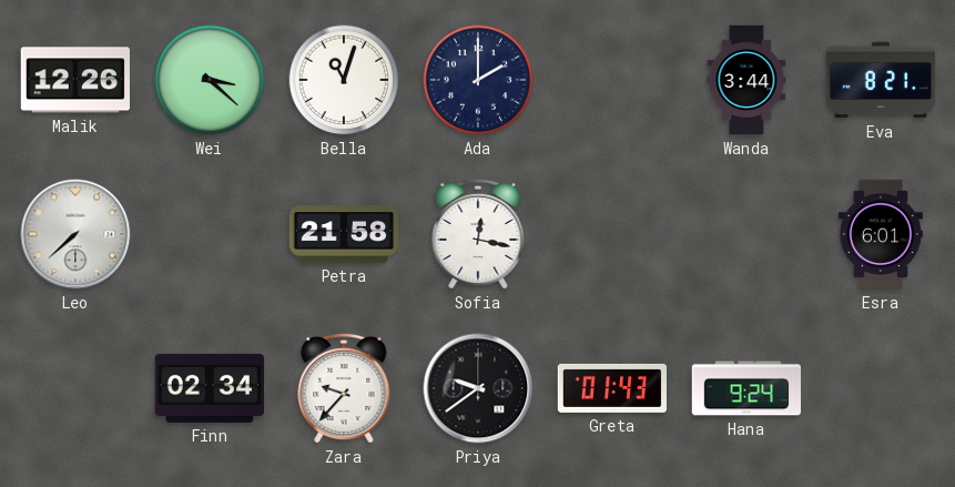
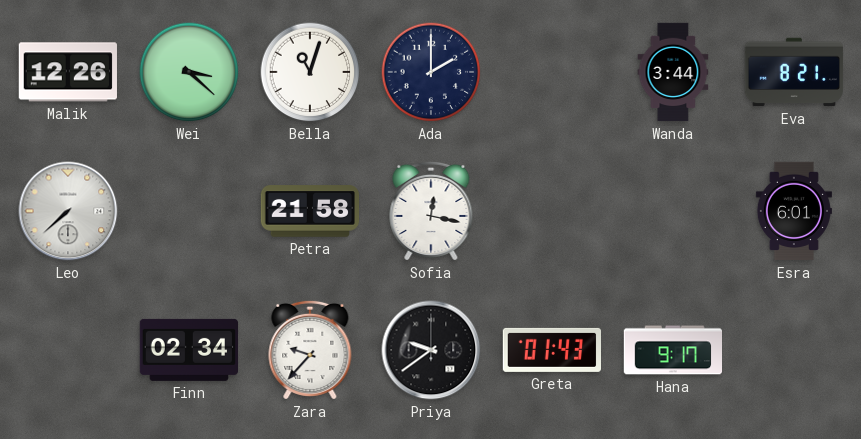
Hana: 9:24 -> 9:17
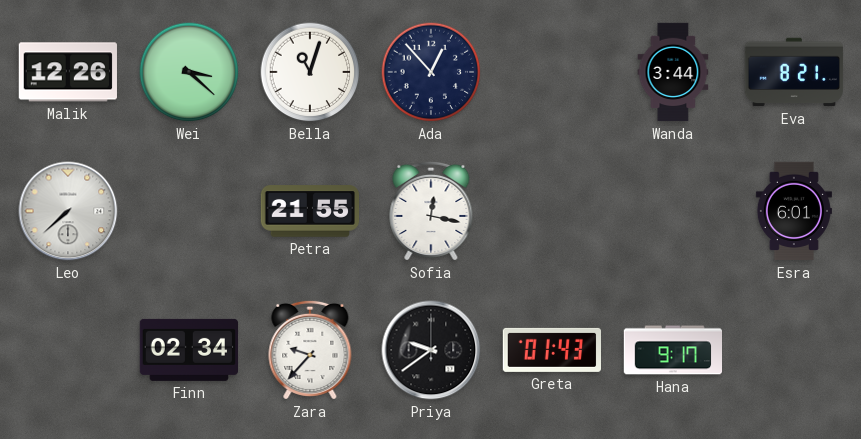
Ada: 2:00 -> 12:53
Petra: 21:58 -> 21:55
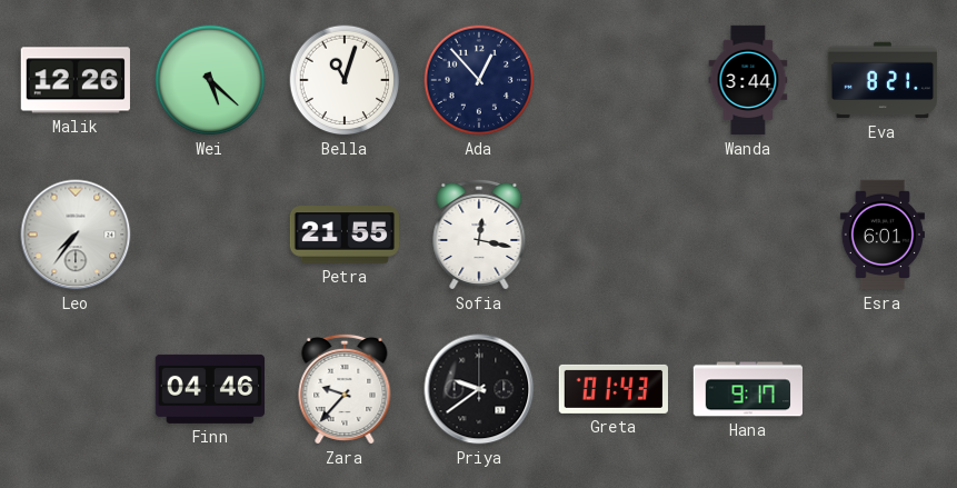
Wei: 3:22 -> 5:22
Leo: 7:38 -> 7:36
Finn: 02:34 -> 04:46
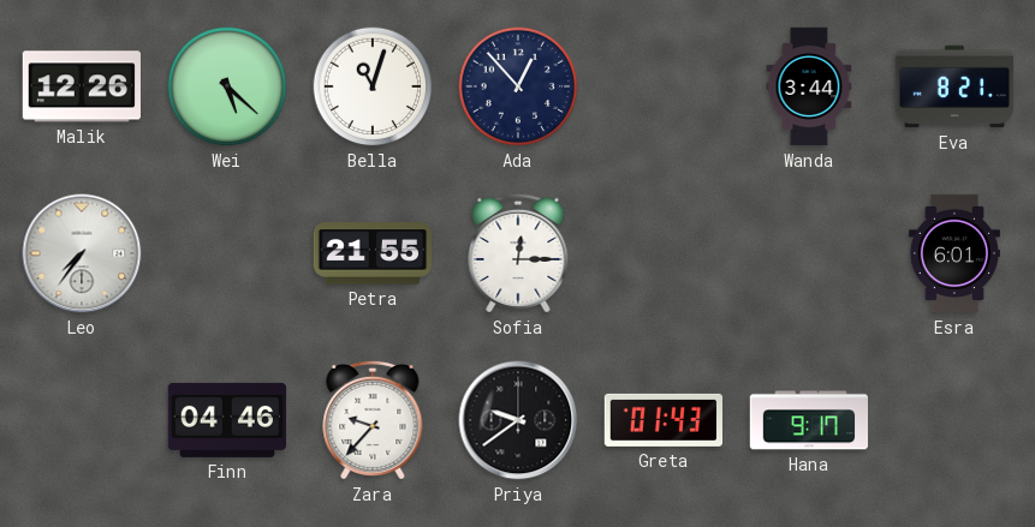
Sofia: 12:17 -> 12:15
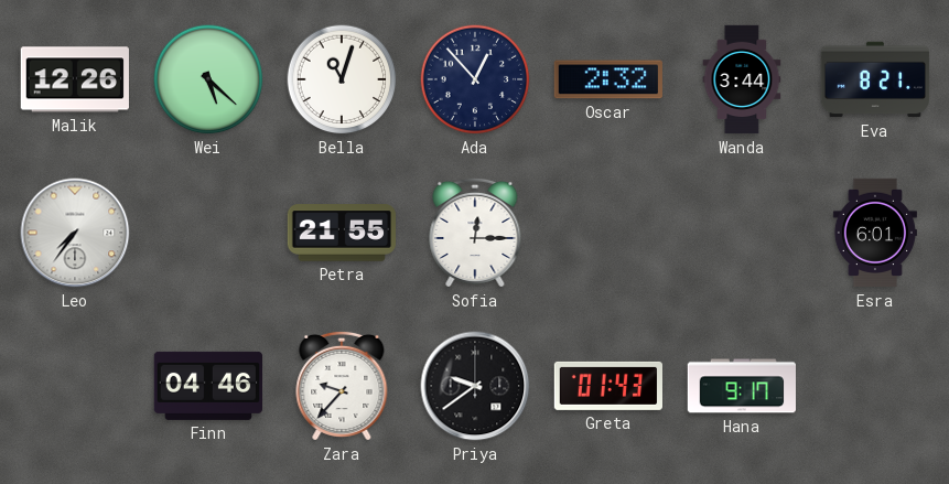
Oscar: none -> 2:32
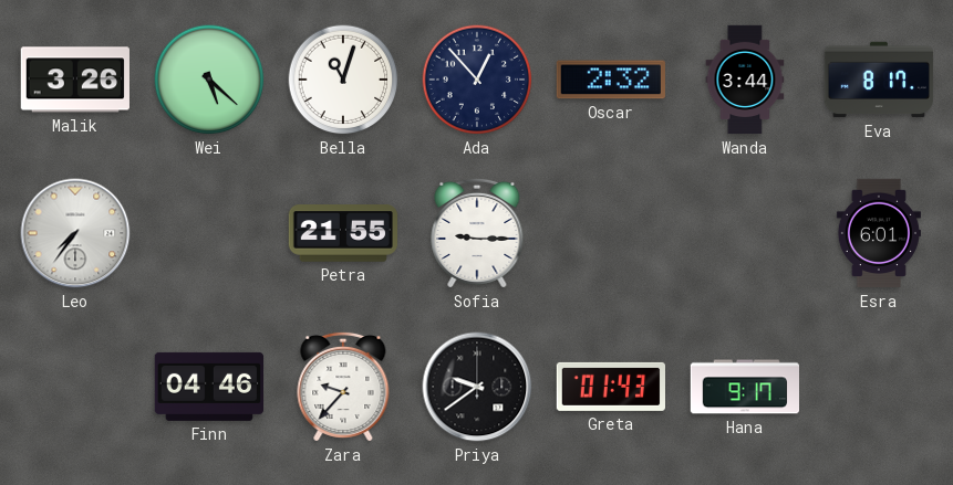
Malik: 12:26 -> 3:26
Eva: 8:21 -> 8:17
Sofia: 12:15 -> 9:15
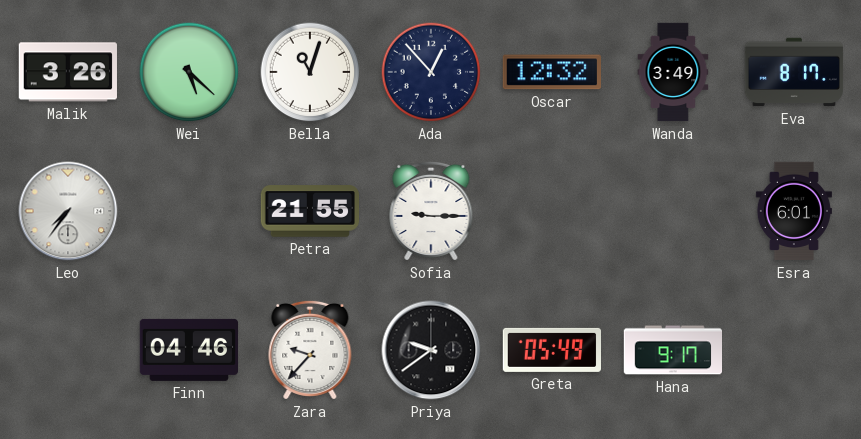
Oscar: 2:32 -> 12:32
Wanda: 3:44 -> 3:49
Greta: 01:43 -> 05:49
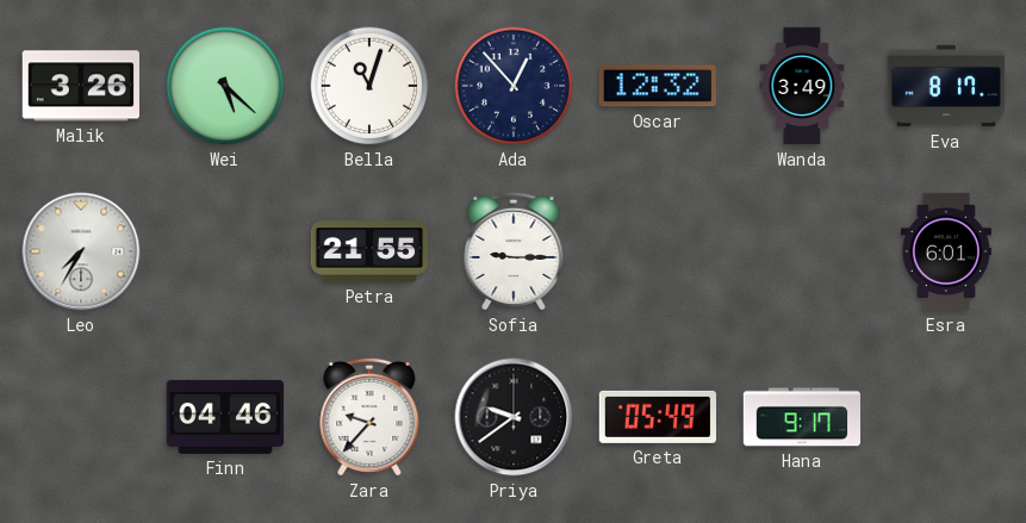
Leo: 7:36 -> 7:35
